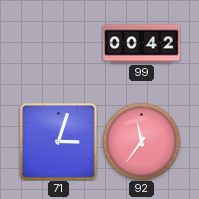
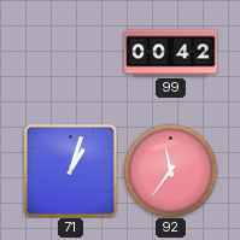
71: 3:03 -> 1:03
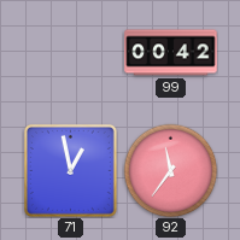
71: 1:03 -> 12:58
